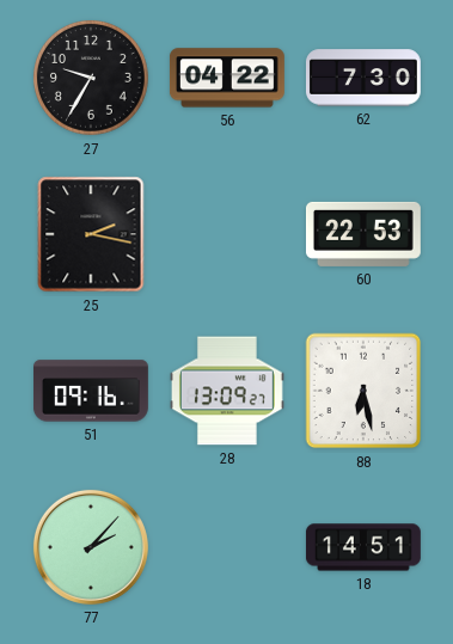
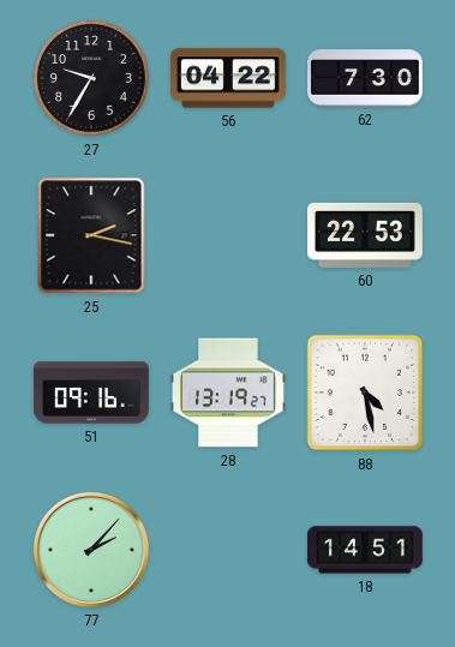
28: 13:09 -> 13:19
88: 6:28 -> 4:28
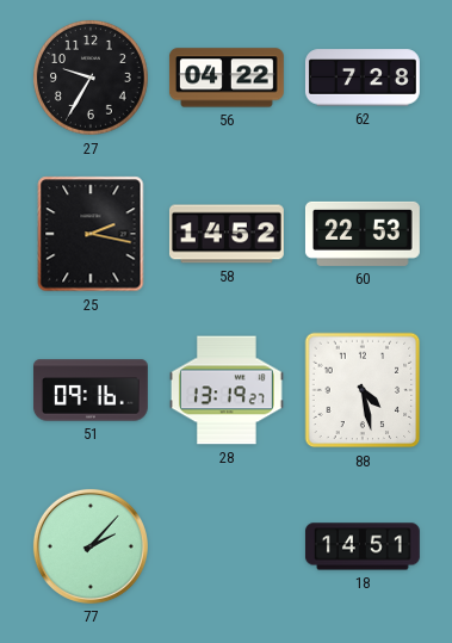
62: 7:30 -> 7:28
58: none -> 14:52
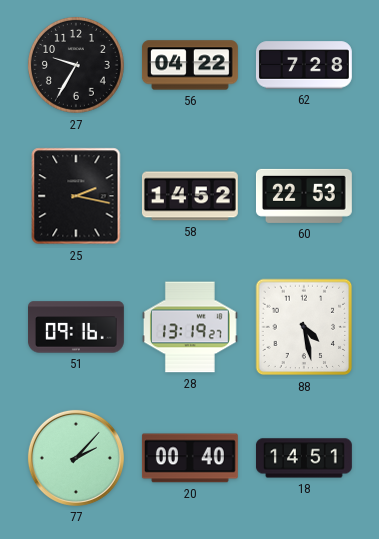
20: none -> 00:40
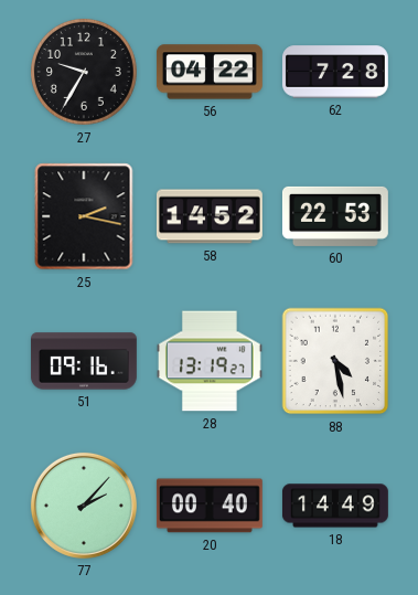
18: 14:51 -> 14:49
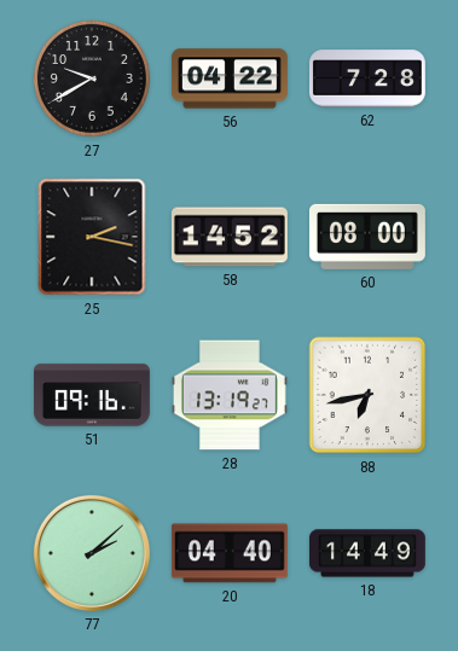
27: 9:35 -> 9:40
60: 22:53 -> 08:00
88: 4:28 -> 6:43
77: 2:07 -> 2:08
20: 00:40 -> 04:40
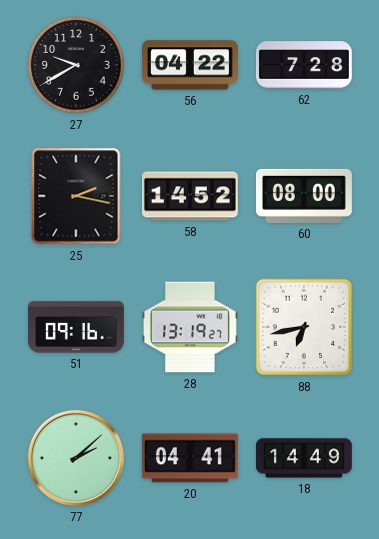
20: 04:40 -> 04:41
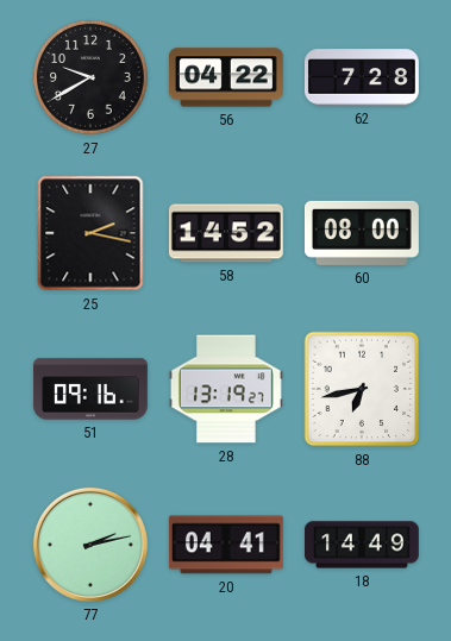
77: 2:08 -> 2:13
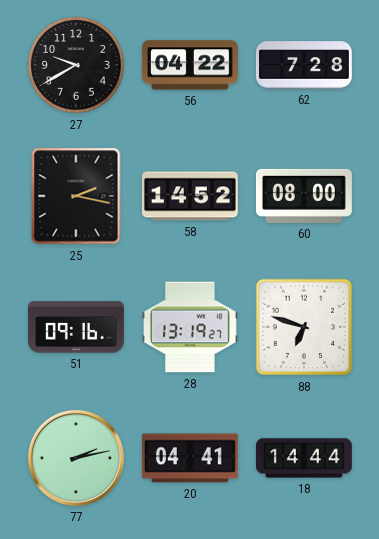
88: 6:43 -> 6:48
18: 14:49 -> 14:44
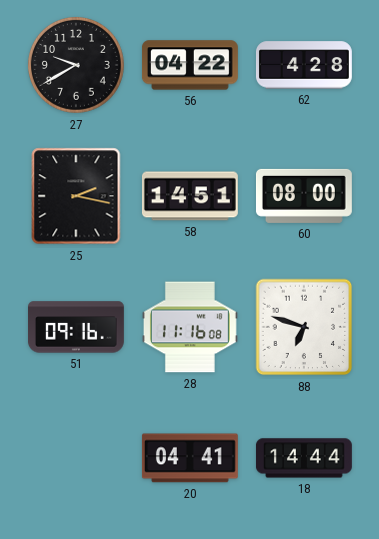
62: 7:28 -> 4:28
58: 14:52 -> 14:51
28: 13:19 -> 11:16
77: 2:13 -> none
